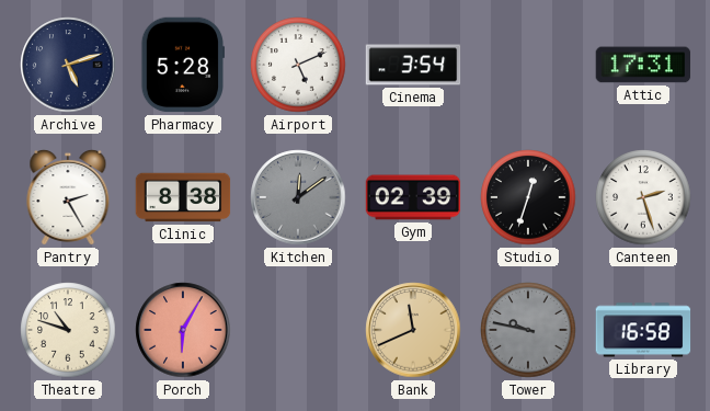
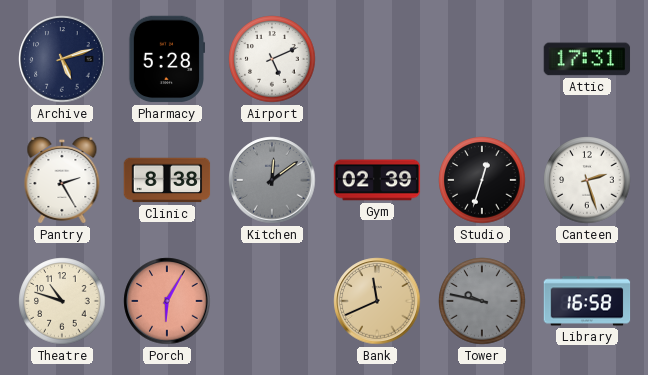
Cinema: 3:54 -> none
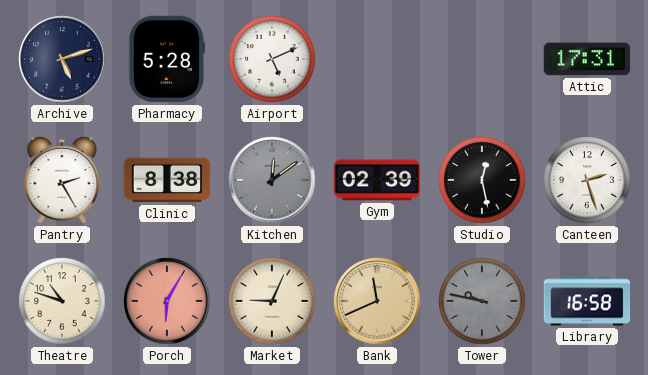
Studio: 12:33 -> 12:28
Market: none -> 9:04
